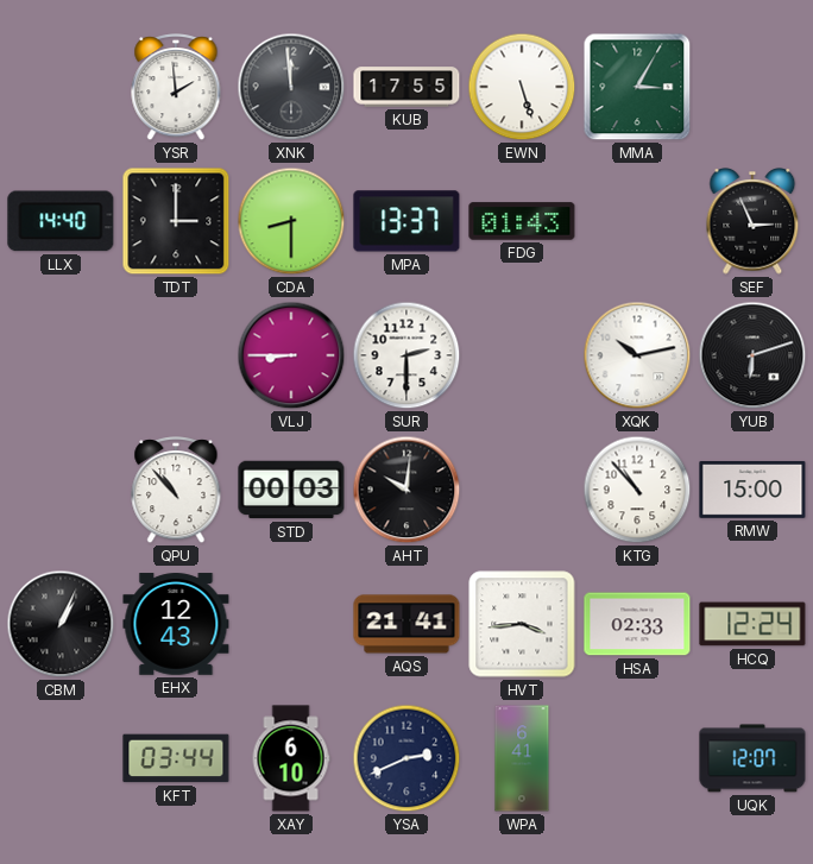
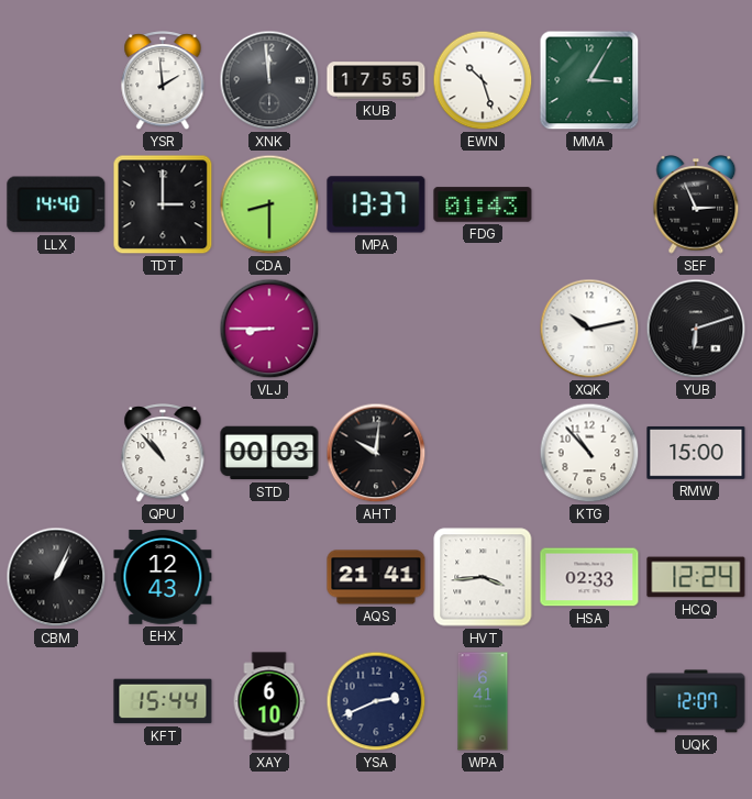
EWN: 5:27 -> 10:27
SUR: 2:30 -> none
KFT: 03:44 -> 15:44
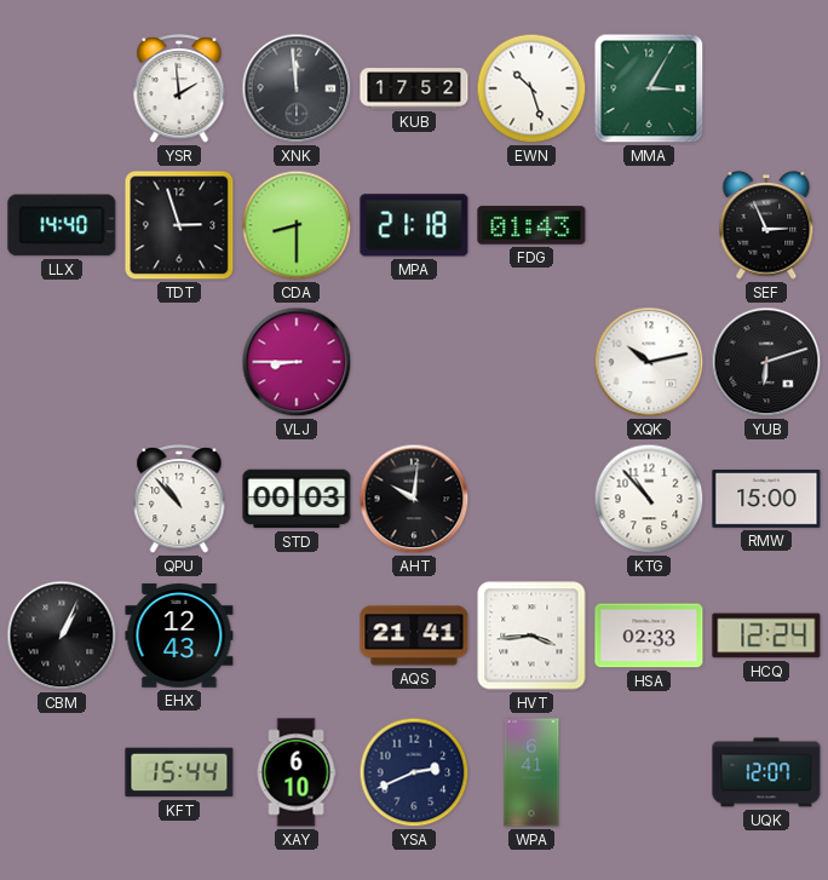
KUB: 17:55 -> 17:52
TDT: 3:00 -> 2:57
MPA: 13:37 -> 21:18
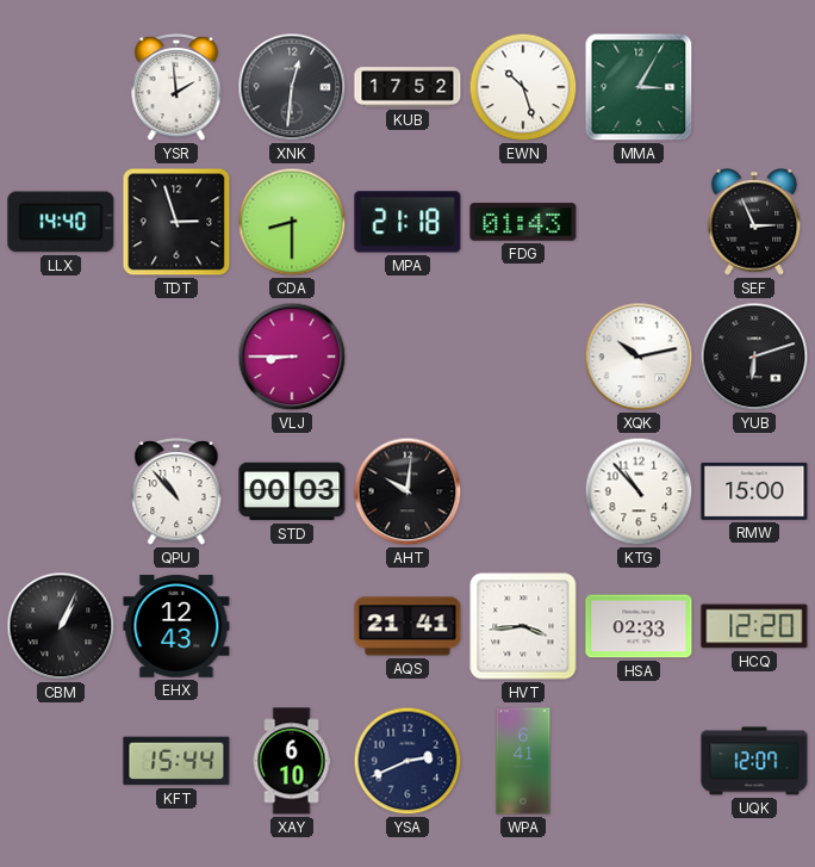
XNK: 11:59 -> 12:31
HCQ: 12:24 -> 12:20
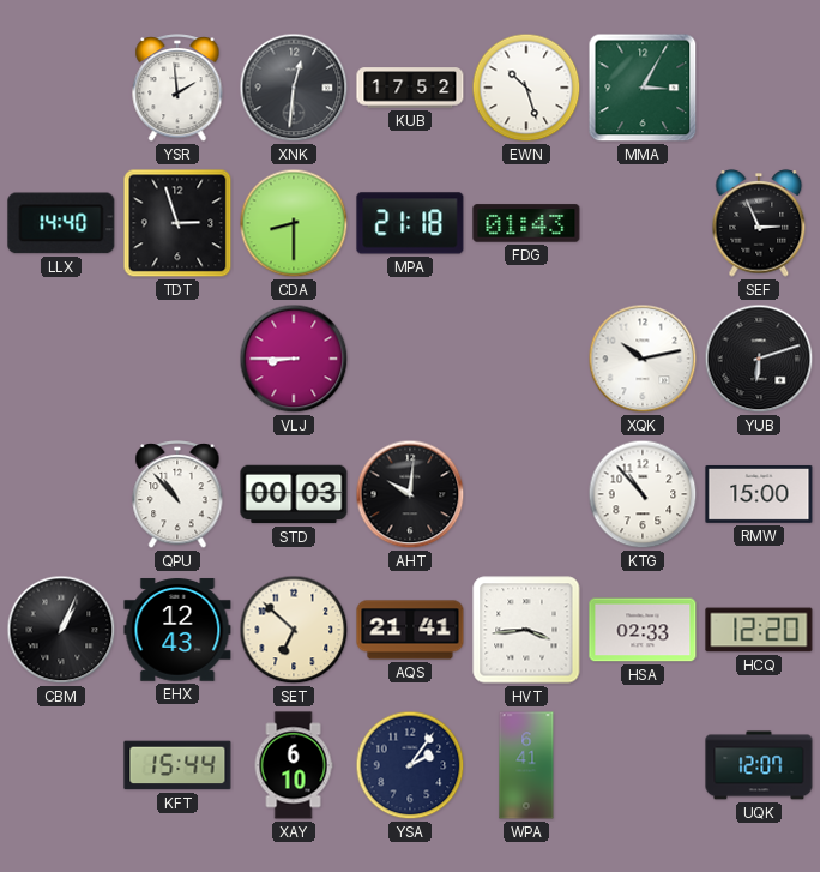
SET: none -> 6:52
YSA: 2:41 -> 2:06
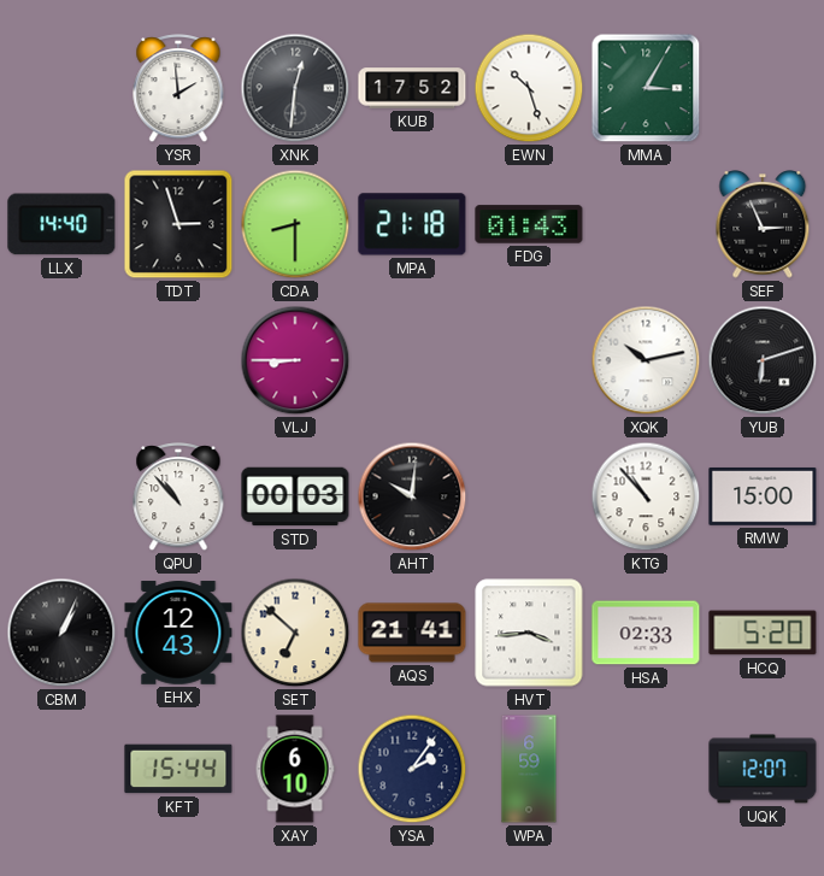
HCQ: 12:20 -> 5:20
WPA: 6:41 -> 6:59
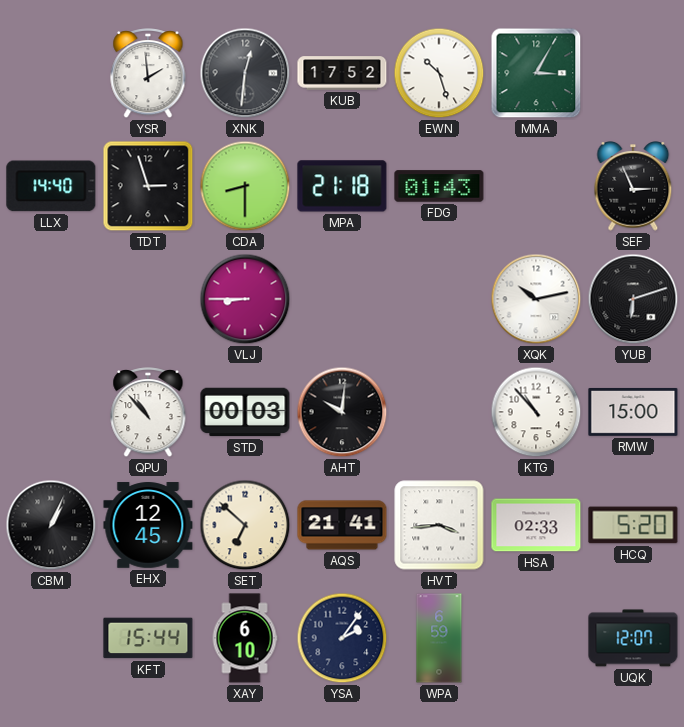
EHX: 12:43 -> 12:45
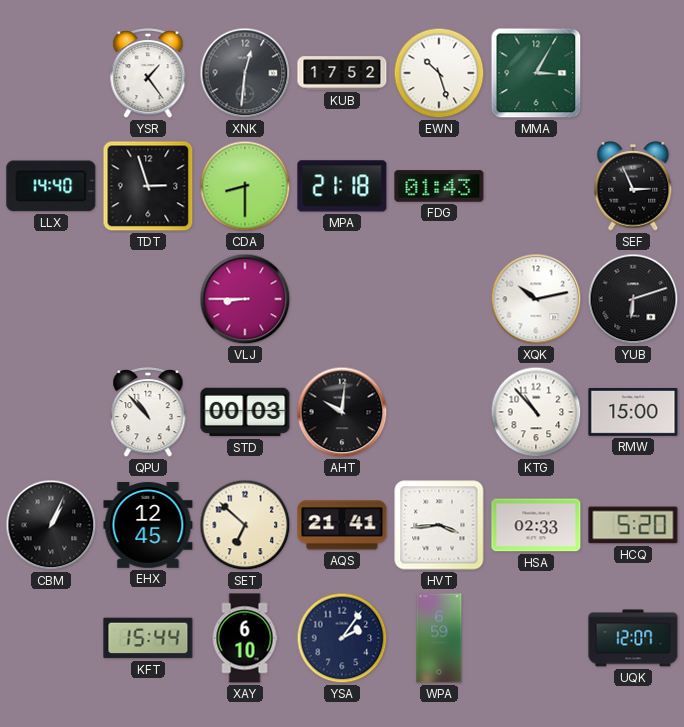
YSR: 1:59 -> 1:24
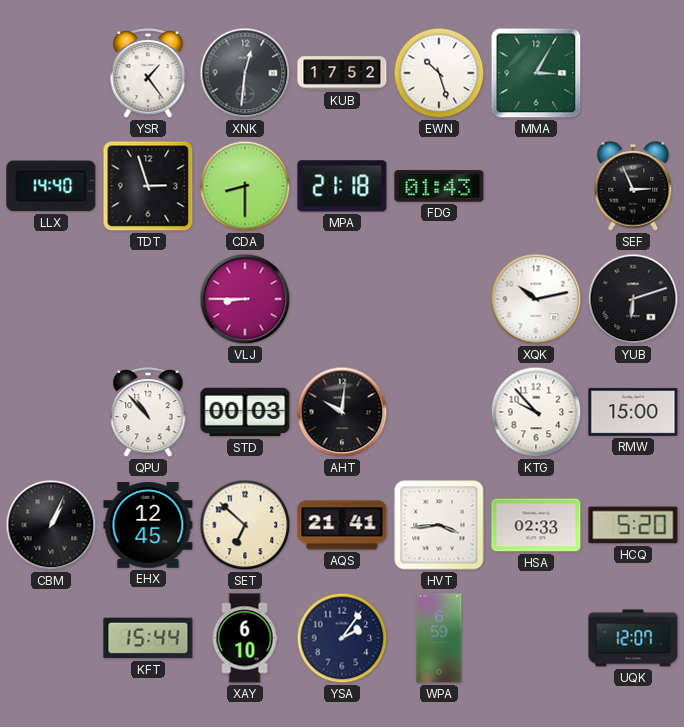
KTG: 10:53 -> 9:53
